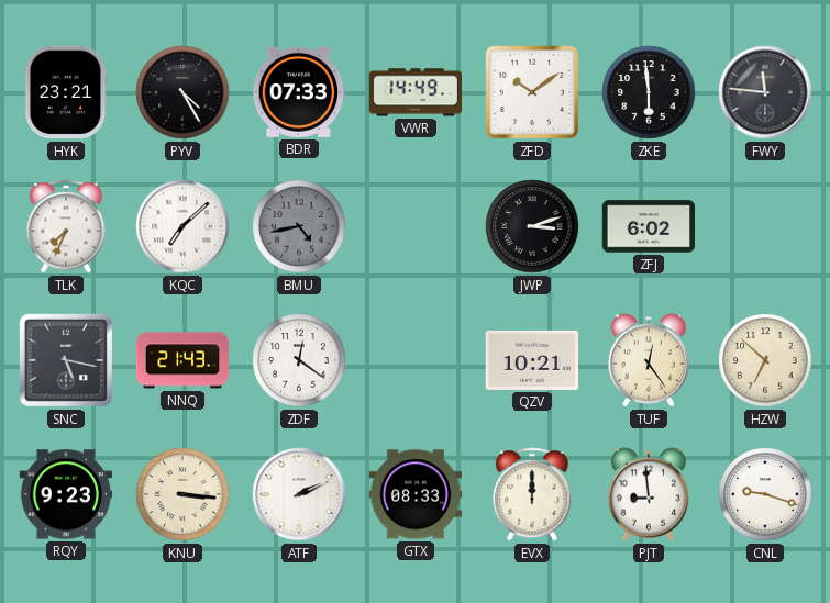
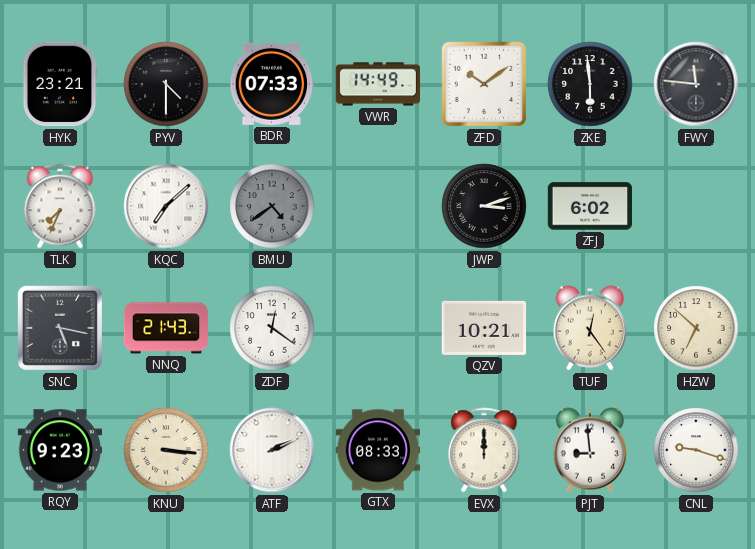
PYV: 4:25 -> 4:30
BMU: 4:43 -> 4:39
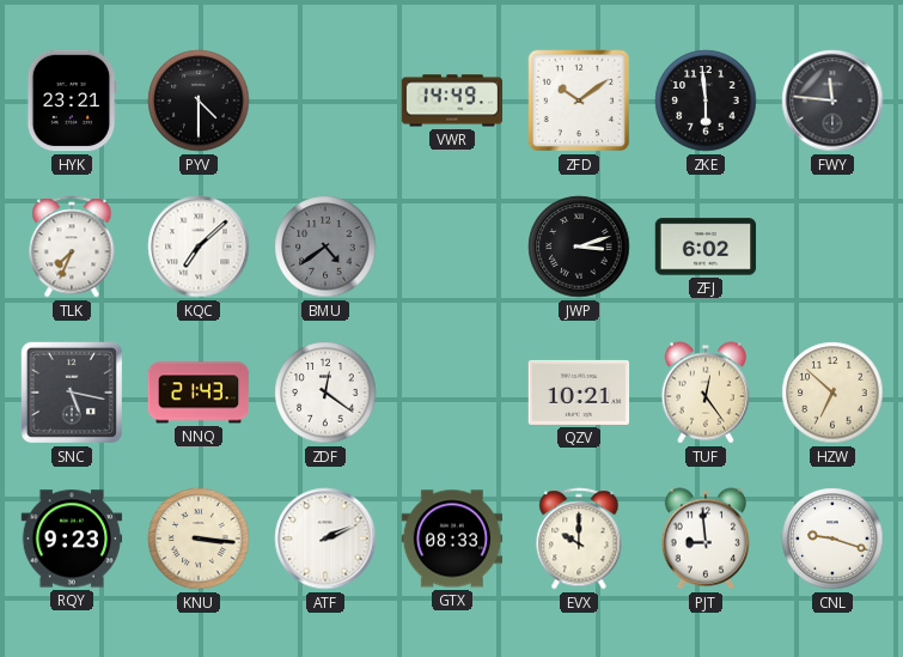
BDR: 07:33 -> none
EVX: 12:00 -> 10:00
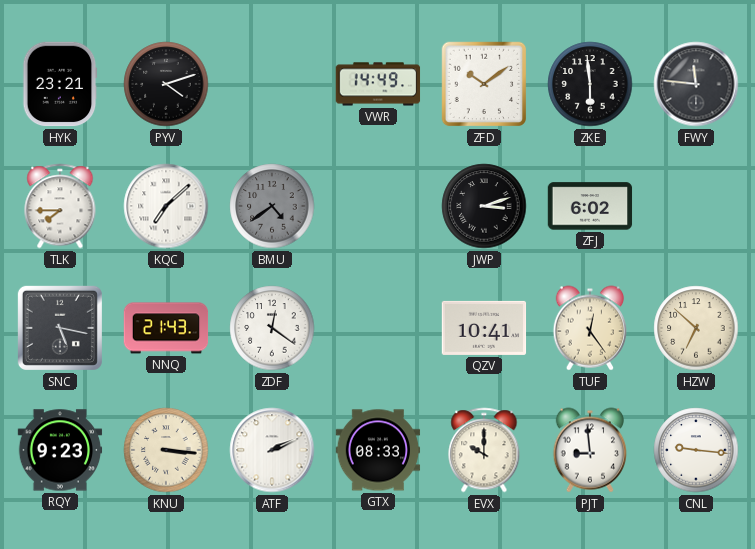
PYV: 4:30 -> 4:12
TLK: 7:34 -> 7:45
QZV: 10:21 -> 10:41
CNL: 9:18 -> 9:16
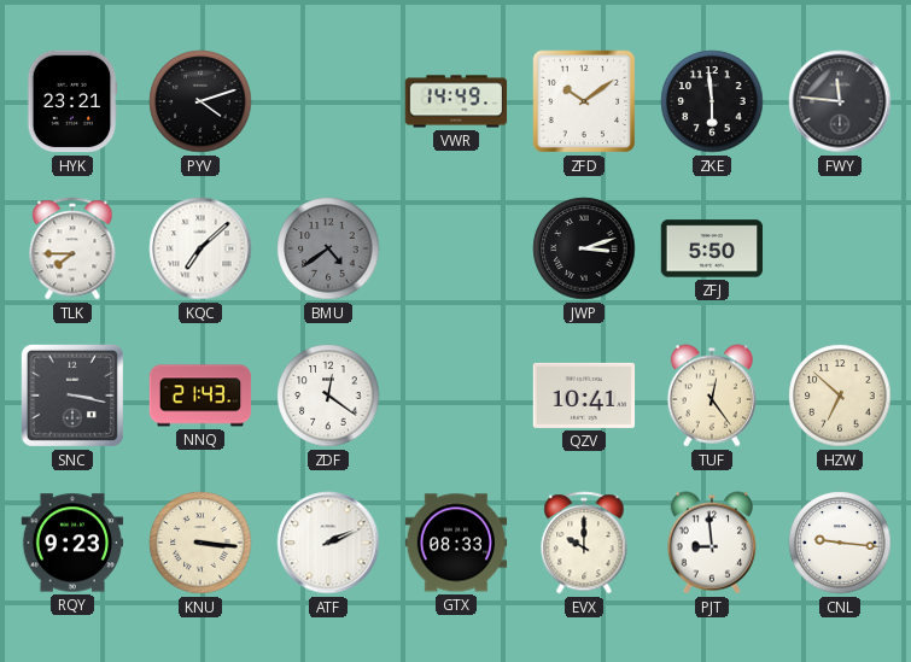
ZFJ: 6:02 -> 5:50
SNC: 5:17 -> 3:17
